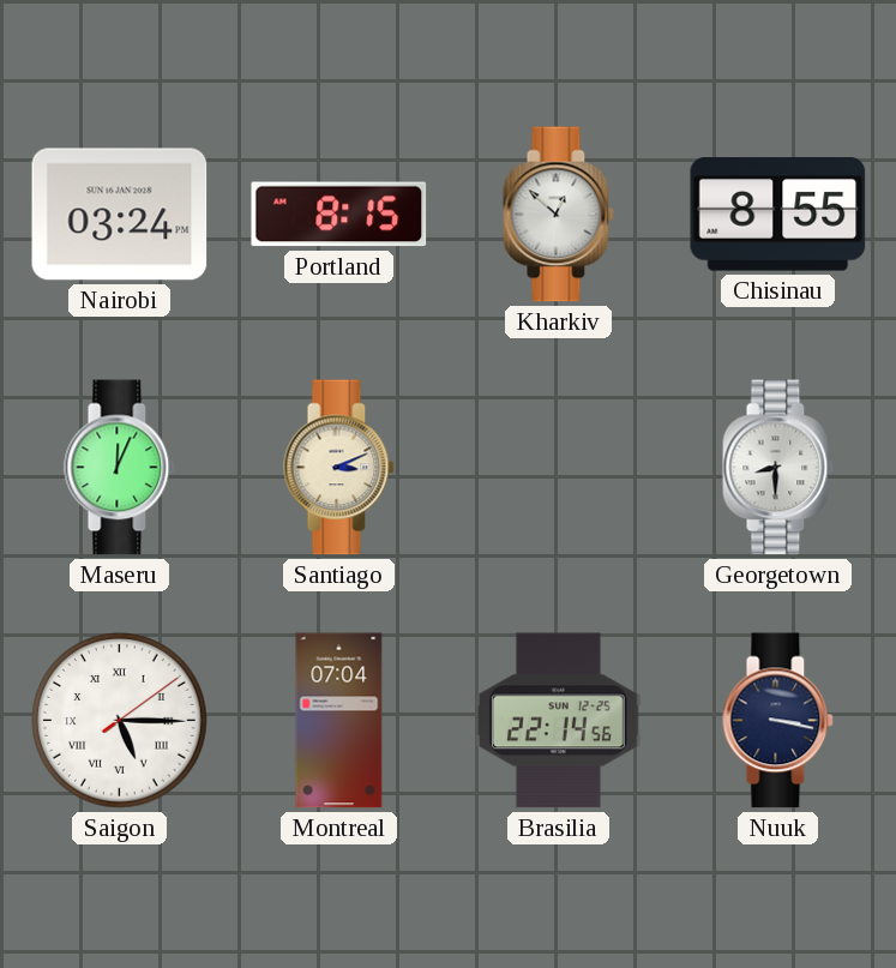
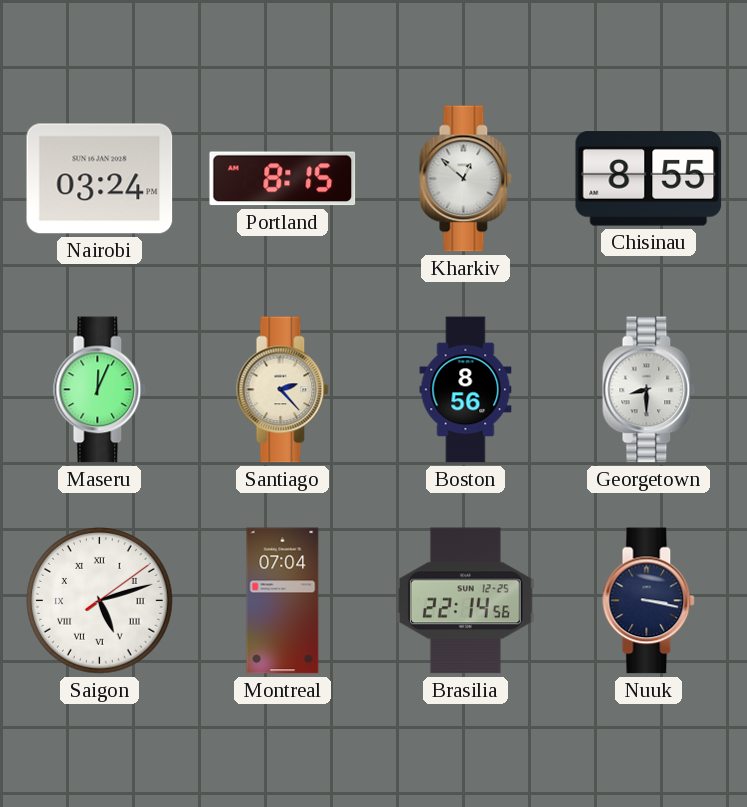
Santiago: 3:11 -> 2:23
Boston: none -> 8:56
Saigon: 5:15 -> 5:12
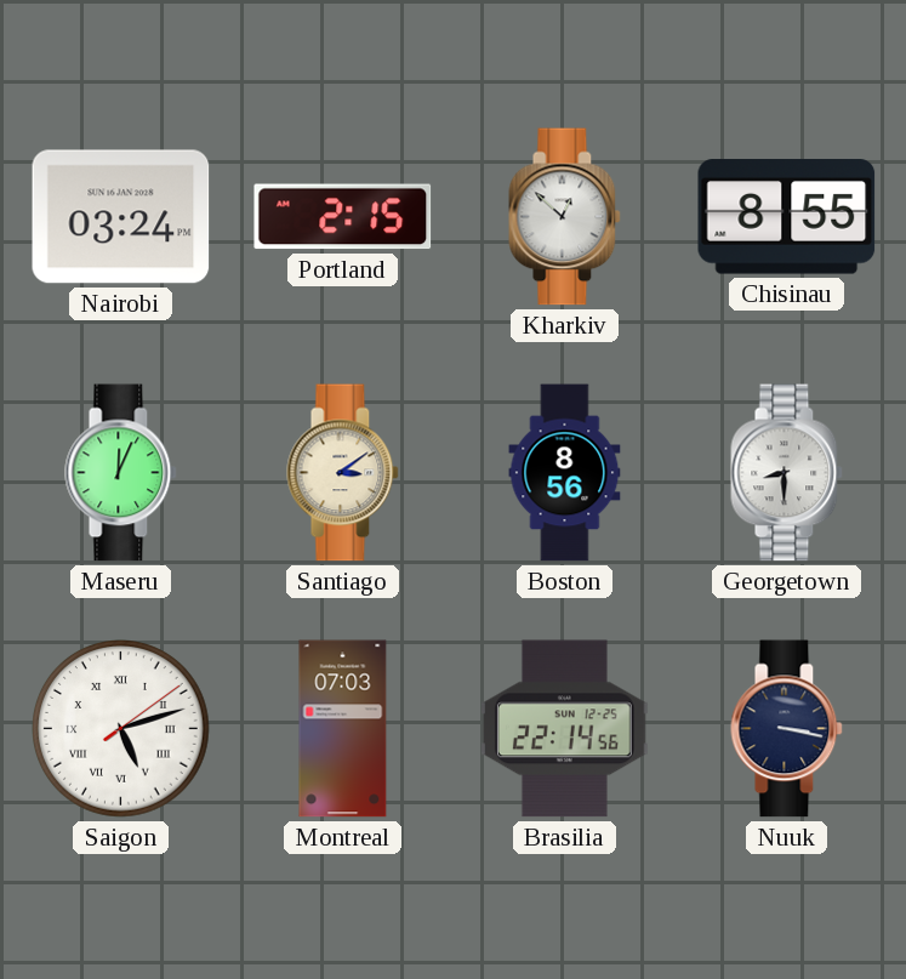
Portland: 8:15 -> 2:15
Santiago: 2:23 -> 3:09
Montreal: 07:04 -> 07:03
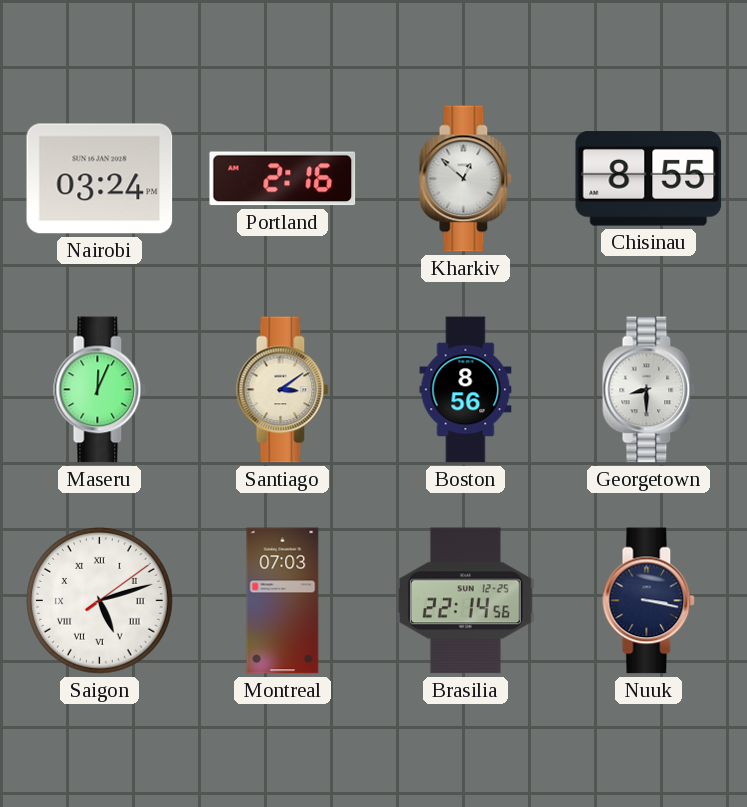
Portland: 2:15 -> 2:16
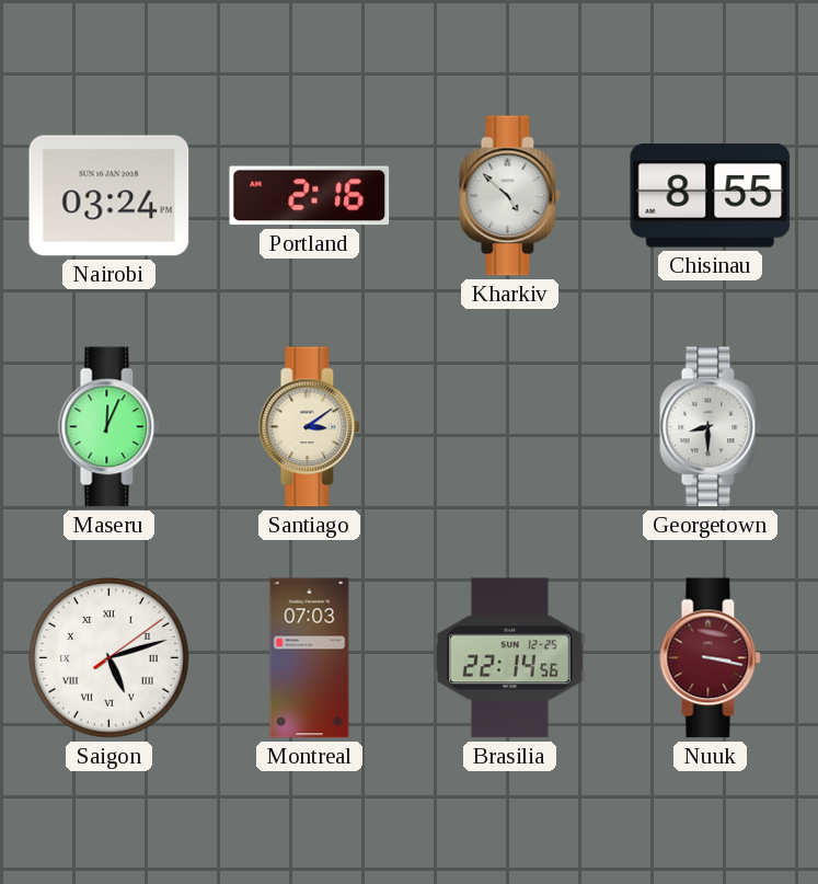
Kharkiv: 12:52 -> 4:52
Boston: 8:56 -> none
Nuuk dial: navy -> burgundy
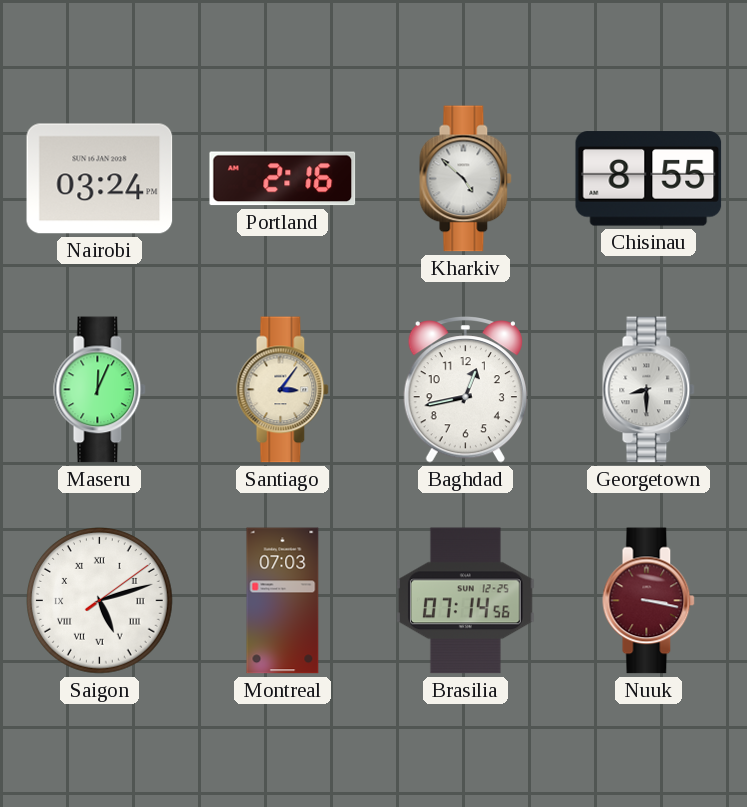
Santiago: 3:09 -> 3:06
Baghdad: none -> 12:43
Brasilia: 22:14 -> 07:14
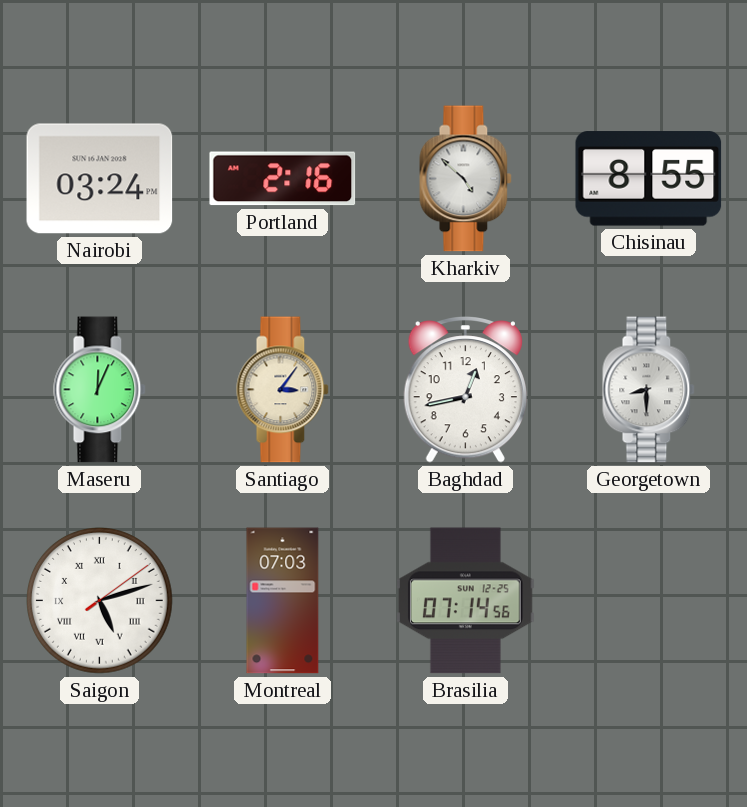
Nuuk: 3:17 -> none
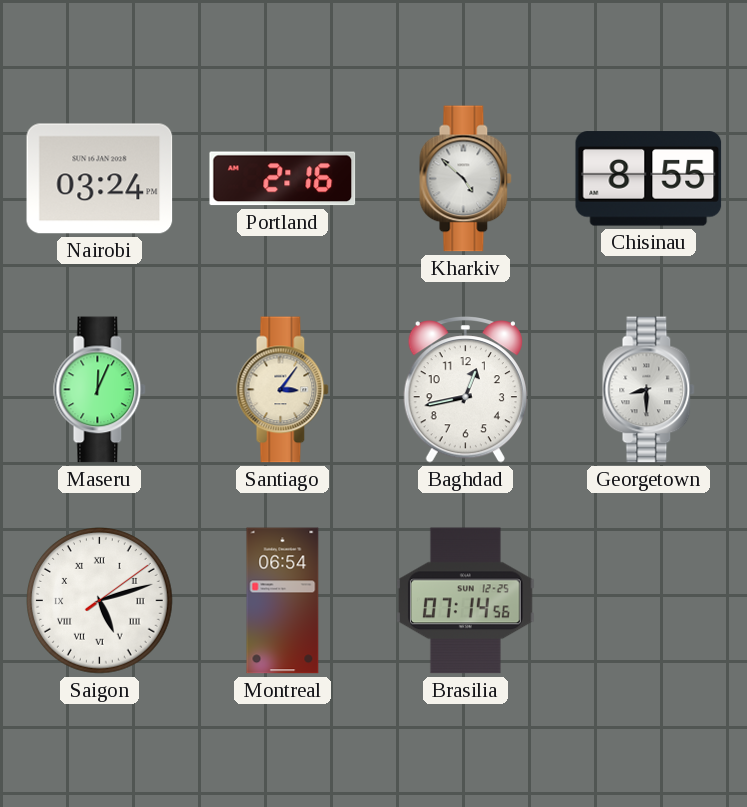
Montreal: 07:03 -> 06:54
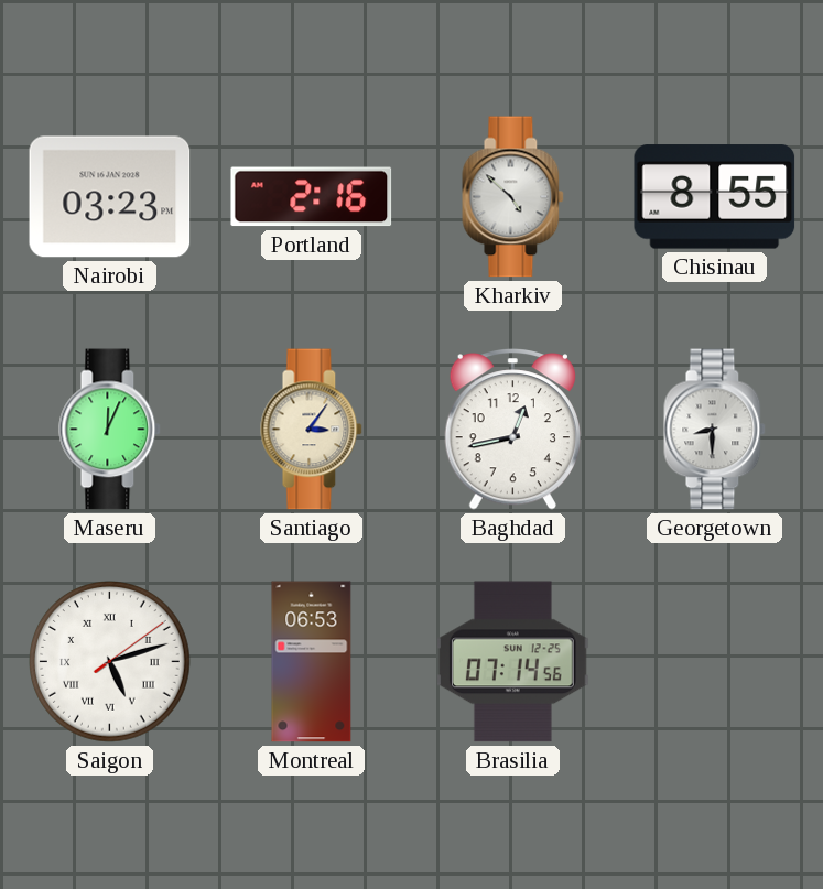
Nairobi: 03:24 -> 03:23
Montreal: 06:54 -> 06:53
